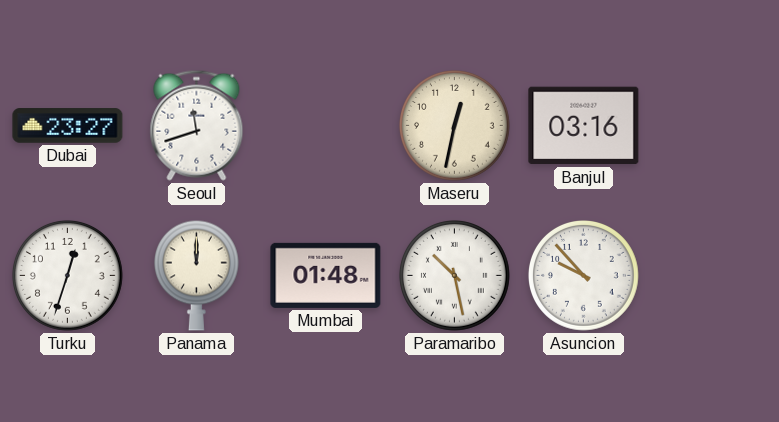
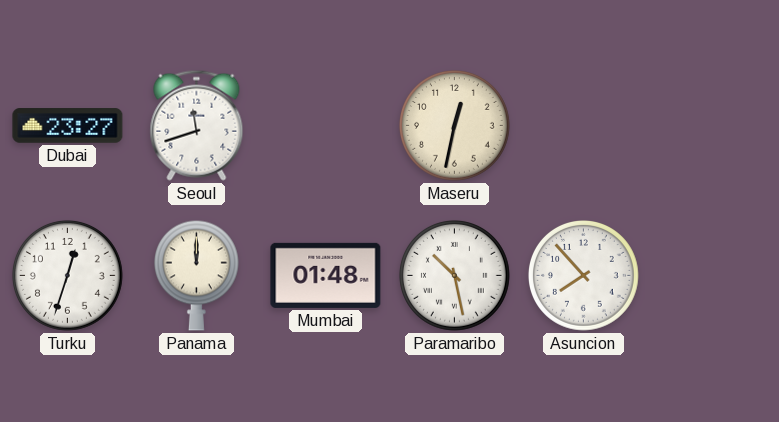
Banjul: 03:16 -> none
Asuncion: 9:53 -> 7:53
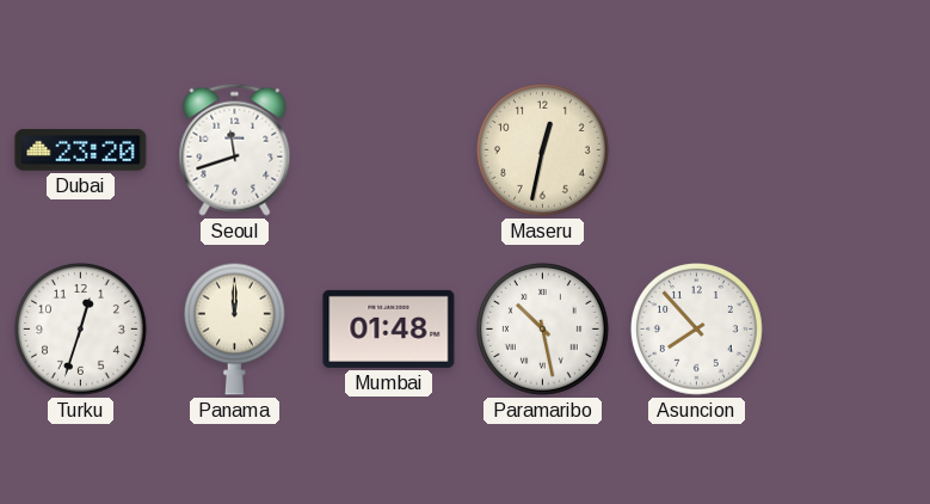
Dubai: 23:27 -> 23:20
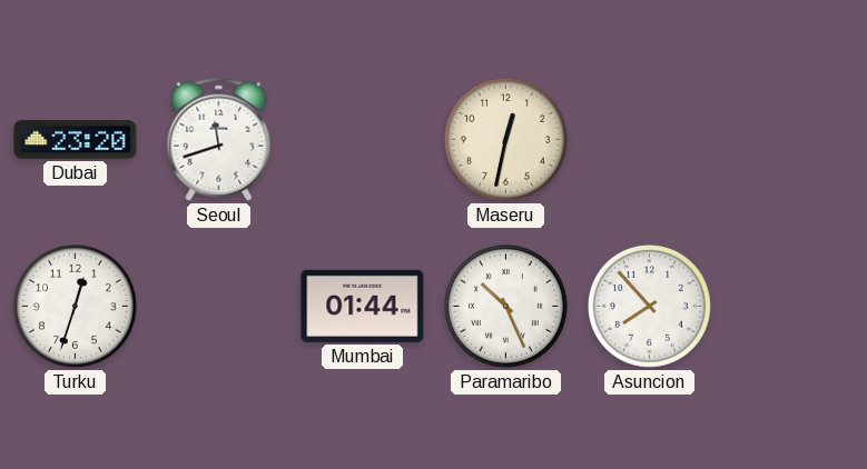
Panama: 12:00 -> none
Mumbai: 01:48 -> 01:44
Paramaribo: 10:28 -> 10:26
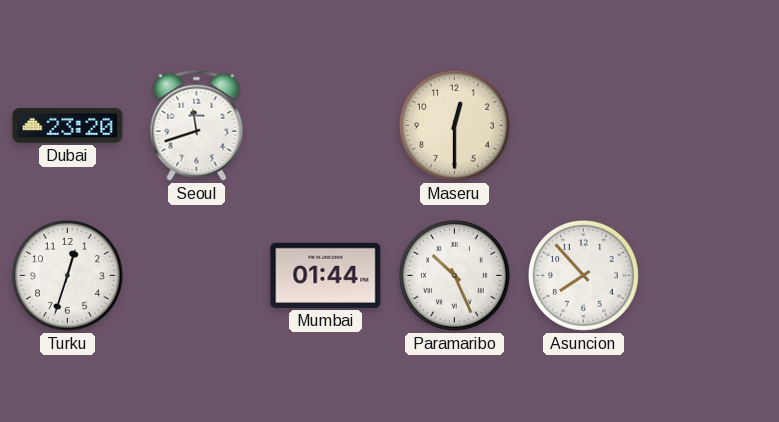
Maseru: 12:32 -> 12:30
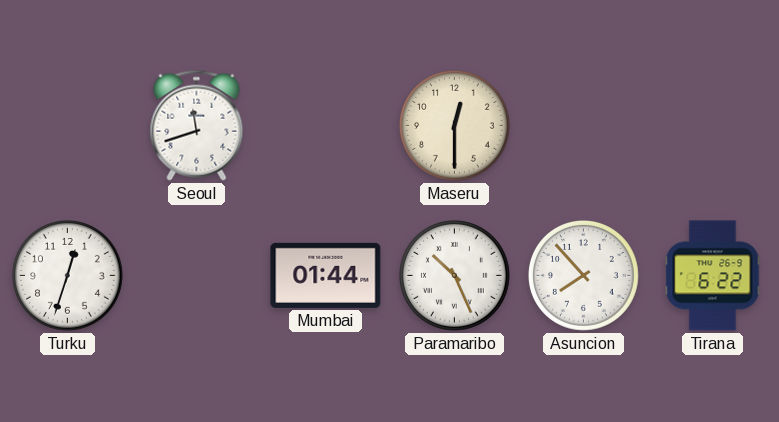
Dubai: 23:20 -> none
Tirana: none -> 6:22
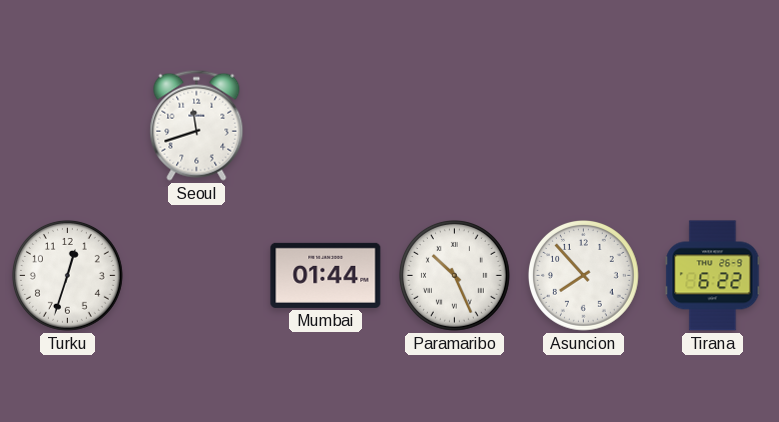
Maseru: 12:30 -> none
